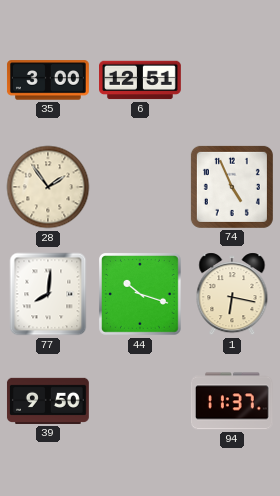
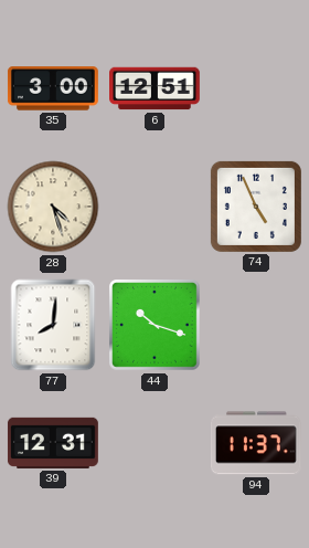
28: 1:54 -> 4:27
1: 6:17 -> none
39: 9:50 -> 12:31
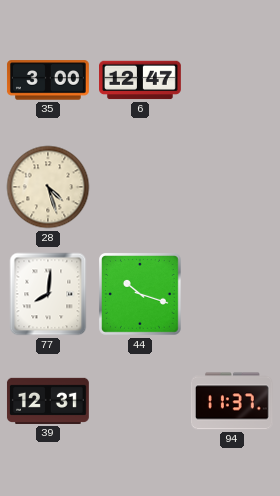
6: 12:51 -> 12:47
74: 4:56 -> none
